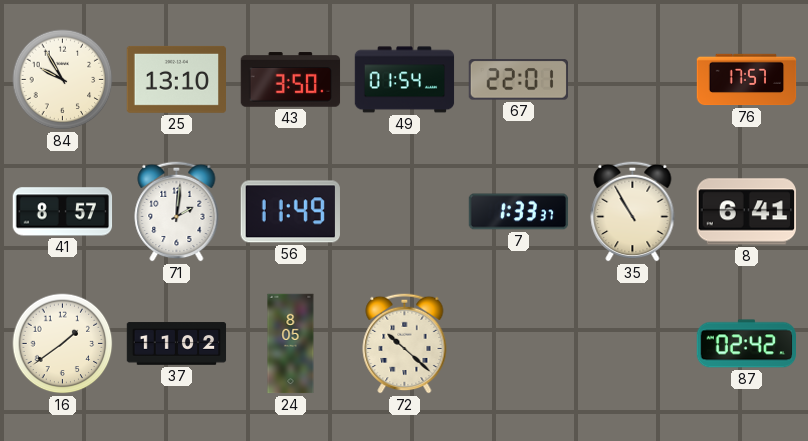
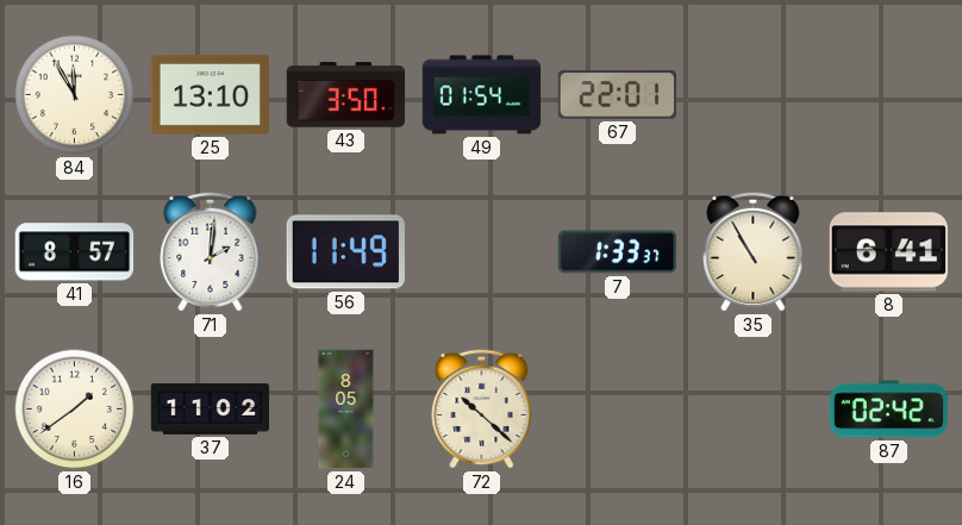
84: 9:55 -> 11:55
76: 17:57 -> none
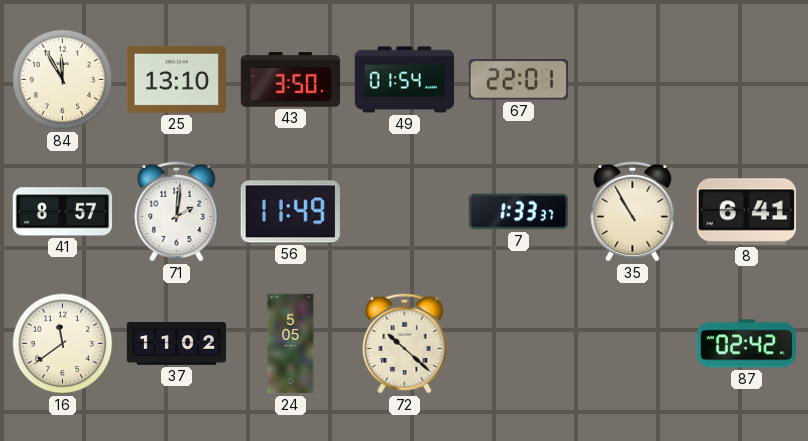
16: 1:39 -> 11:39
24: 8:05 -> 5:05
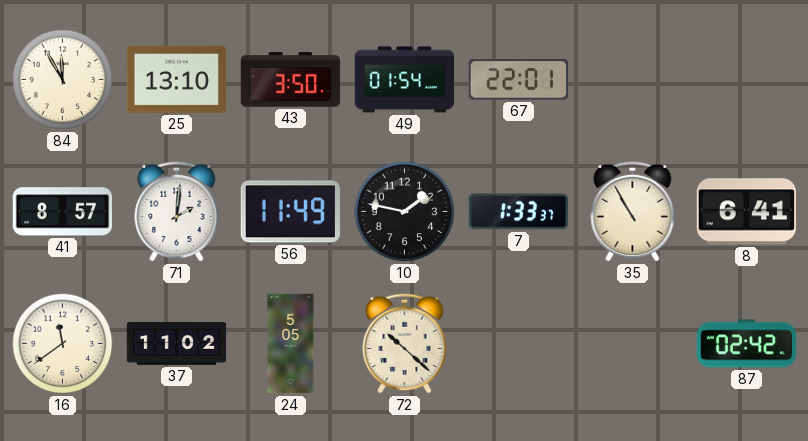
10: none -> 1:47
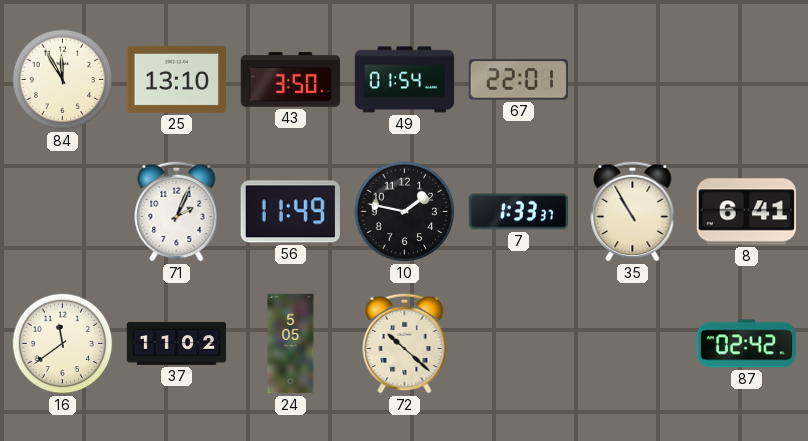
41: 8:57 -> none
71: 2:01 -> 2:04
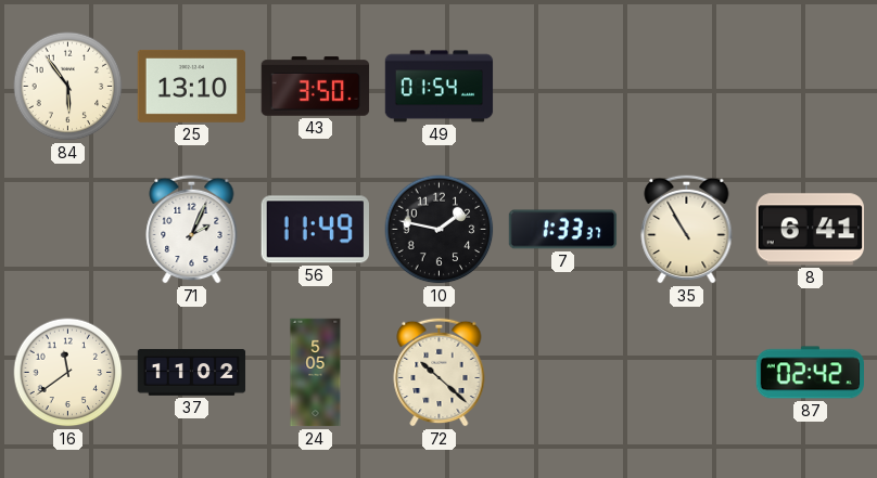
84: 11:55 -> 5:54
67: 22:01 -> none
